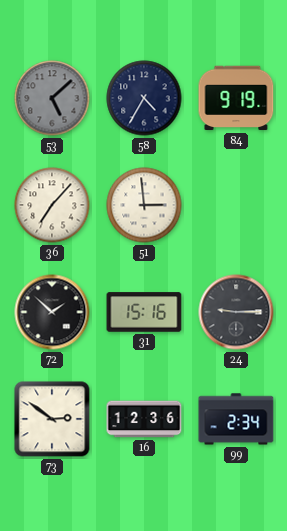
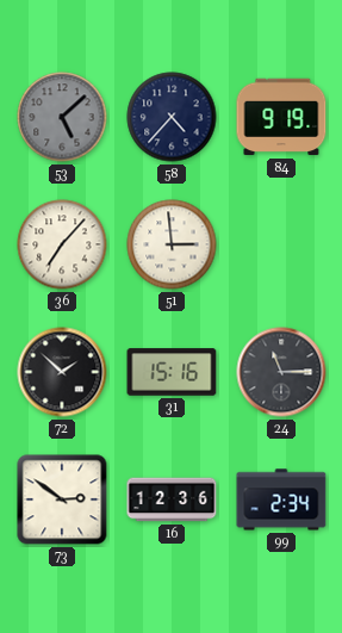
58: 4:35 -> 4:37
24: 9:15 -> 11:15
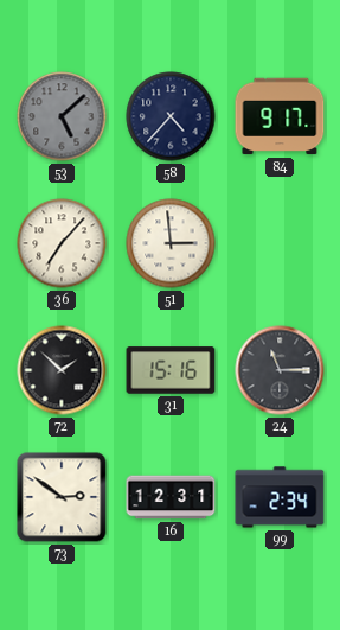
84: 9:19 -> 9:17
16: 12:36 -> 12:31
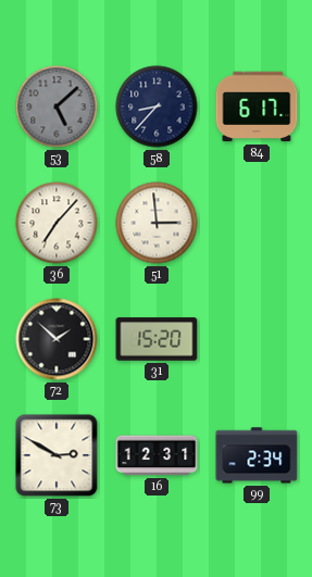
58: 4:37 -> 8:37
84: 9:17 -> 6:17
31: 15:16 -> 15:20
24: 11:15 -> none
73: 2:51 -> 2:50
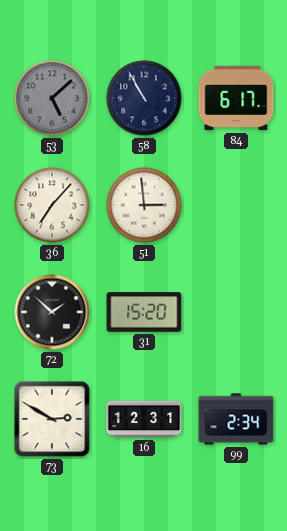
58: 8:37 -> 10:55
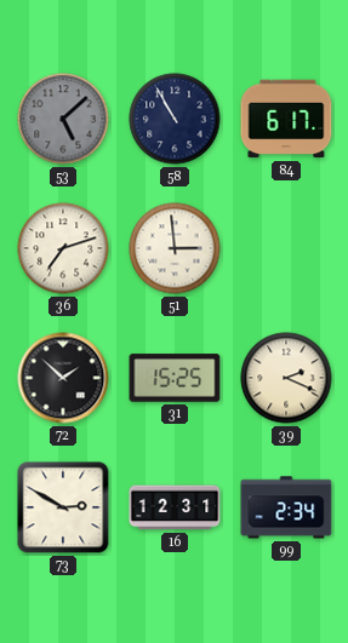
36: 7:07 -> 7:12
31: 15:20 -> 15:25
39: none -> 2:19
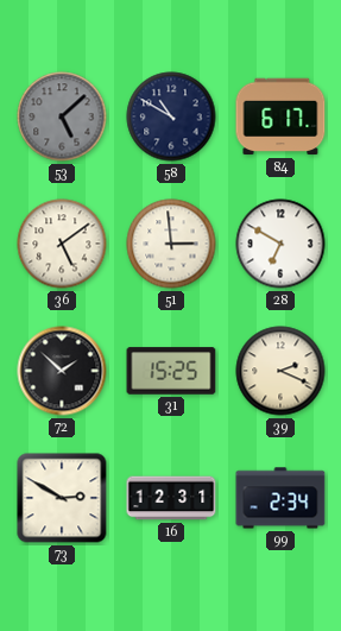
58: 10:55 -> 10:50
36: 7:12 -> 5:09
28: none -> 6:50
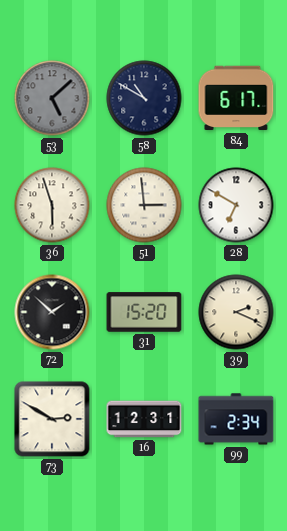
36: 5:09 -> 5:57
31: 15:25 -> 15:20
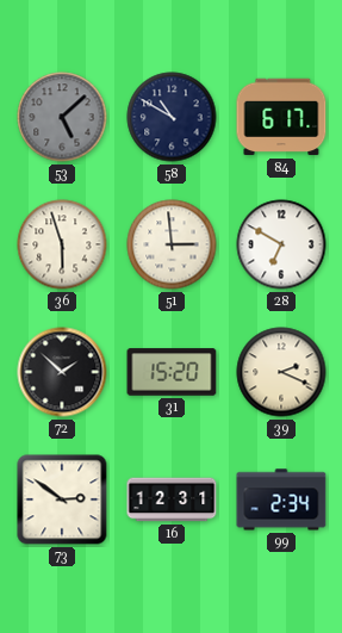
73: 2:50 -> 2:51
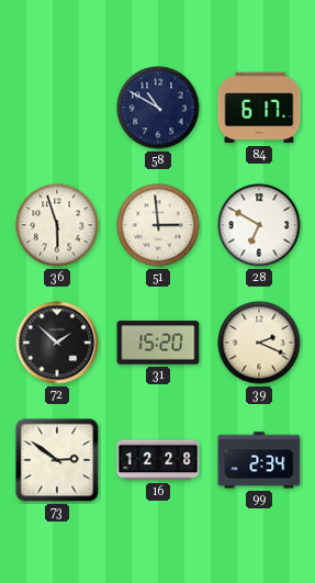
53: 5:08 -> none
16: 12:31 -> 12:28
